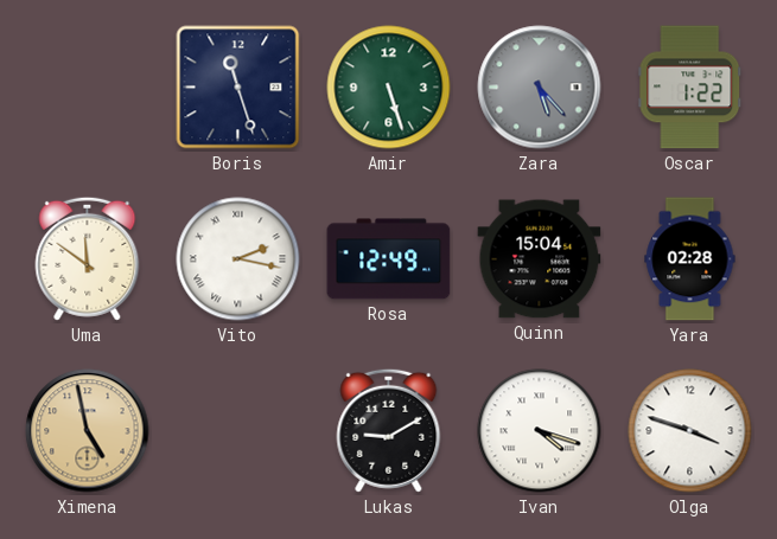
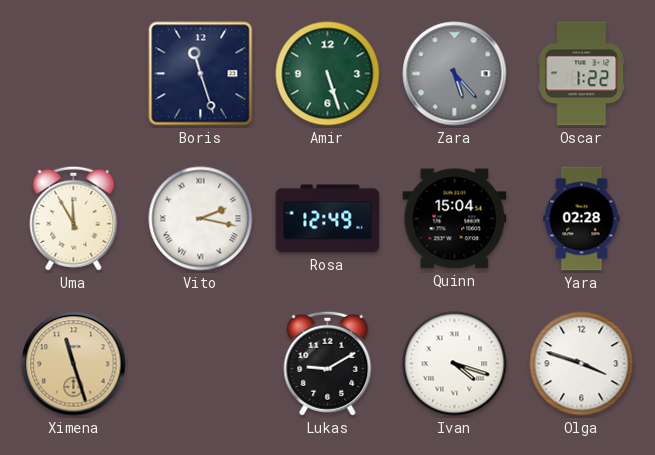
Uma: 11:51 -> 11:55
Ximena: 4:58 -> 11:27
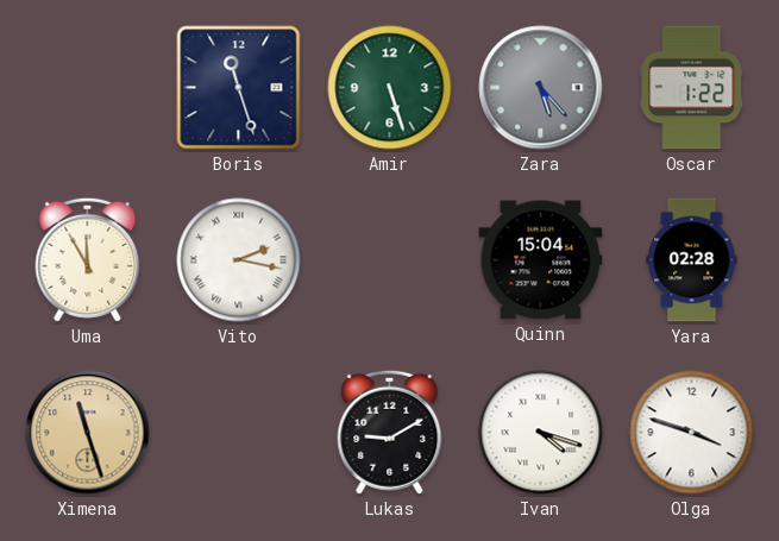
Rosa: 12:49 -> none
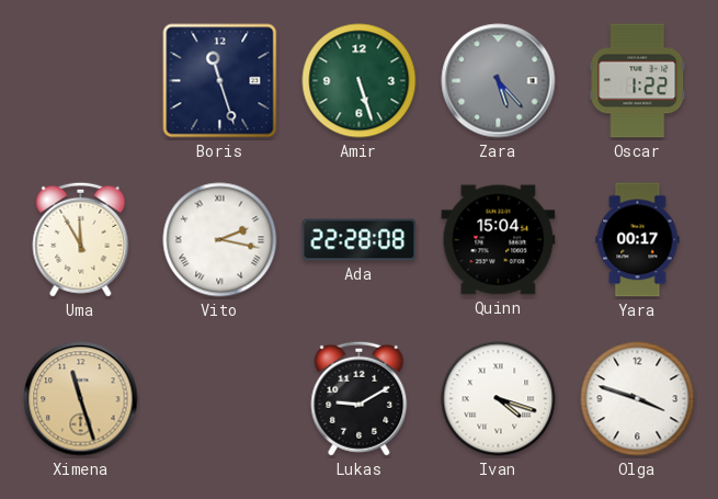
Ada: none -> 22:28
Yara: 02:28 -> 00:17
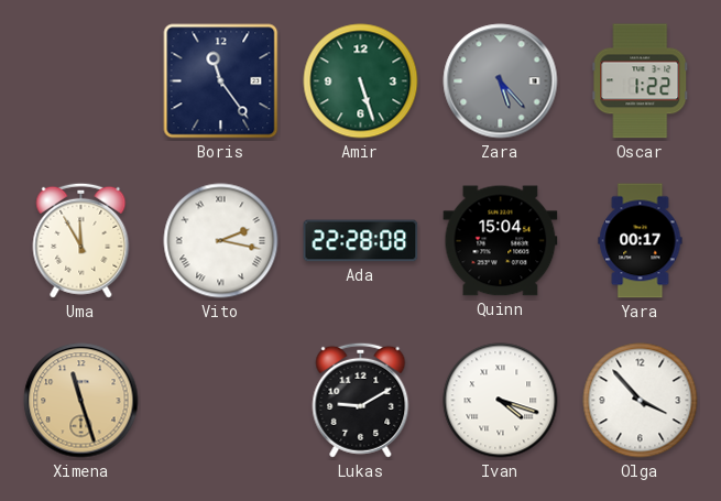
Boris: 11:27 -> 11:24
Olga: 3:48 -> 3:53
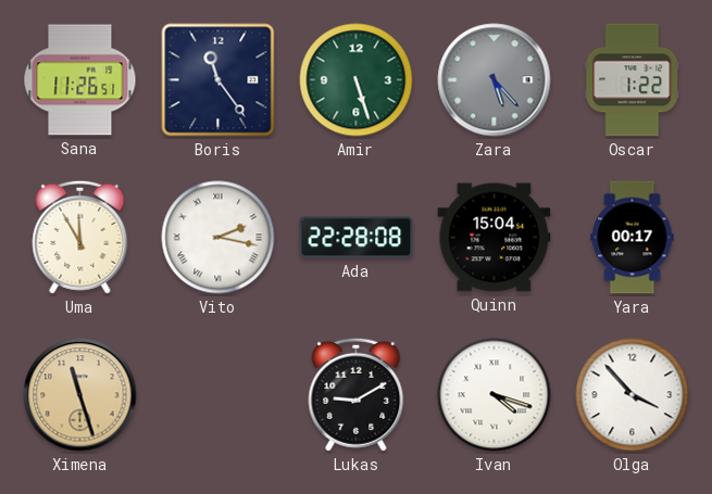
Sana: none -> 11:26
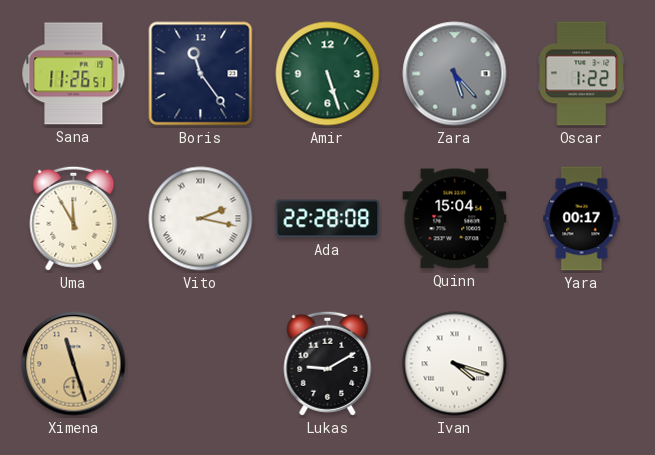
Olga: 3:53 -> none
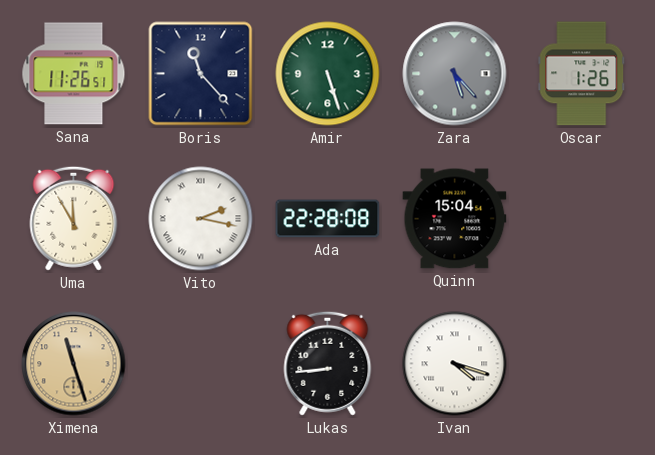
Boris: 11:24 -> 11:23
Oscar: 1:22 -> 1:26
Yara: 00:17 -> none
Lukas: 9:10 -> 8:44
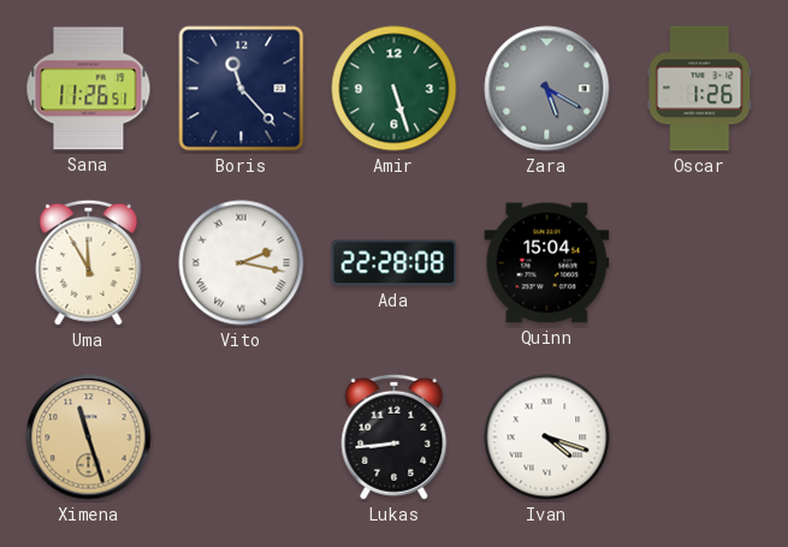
Zara: 5:23 -> 5:20
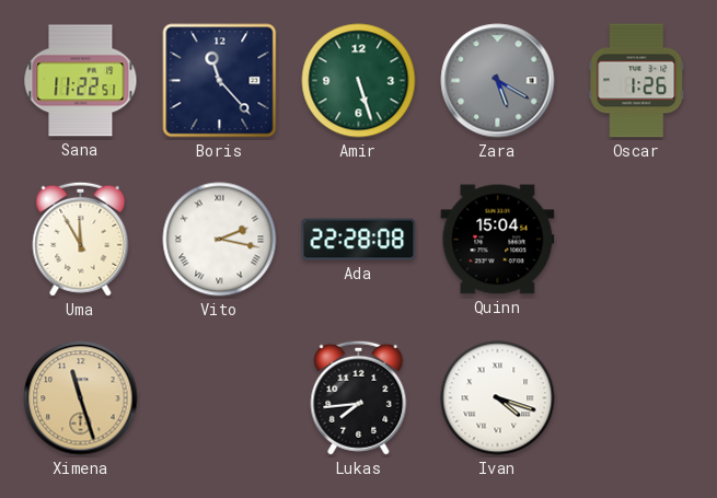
Sana: 11:26 -> 11:22
Lukas: 8:44 -> 7:44
